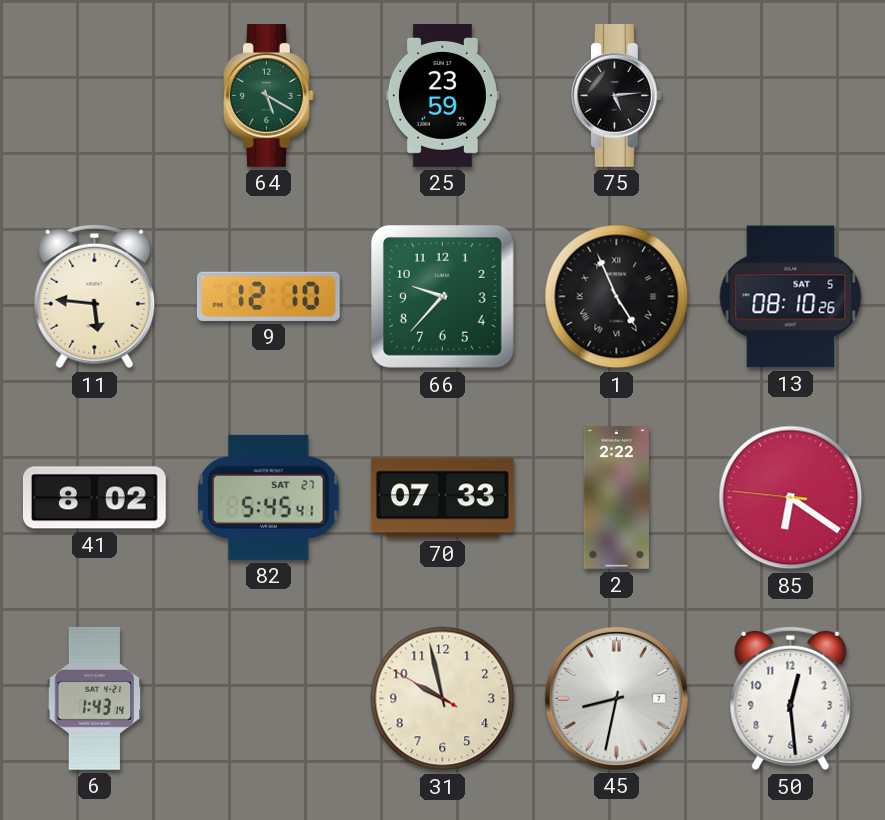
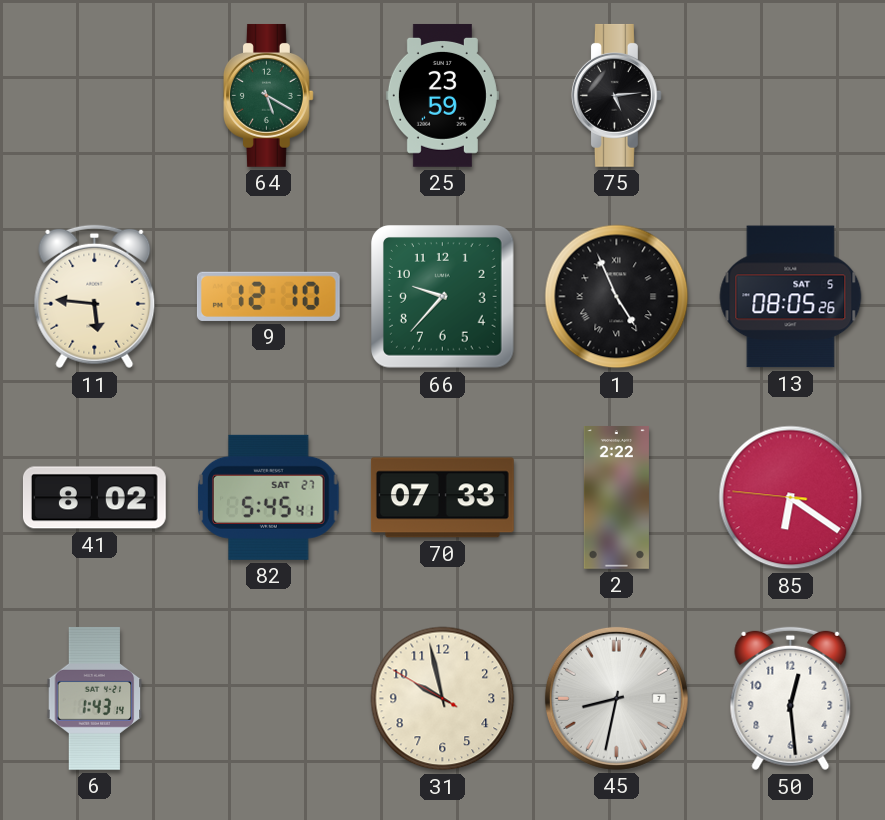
13: 08:10 -> 08:05
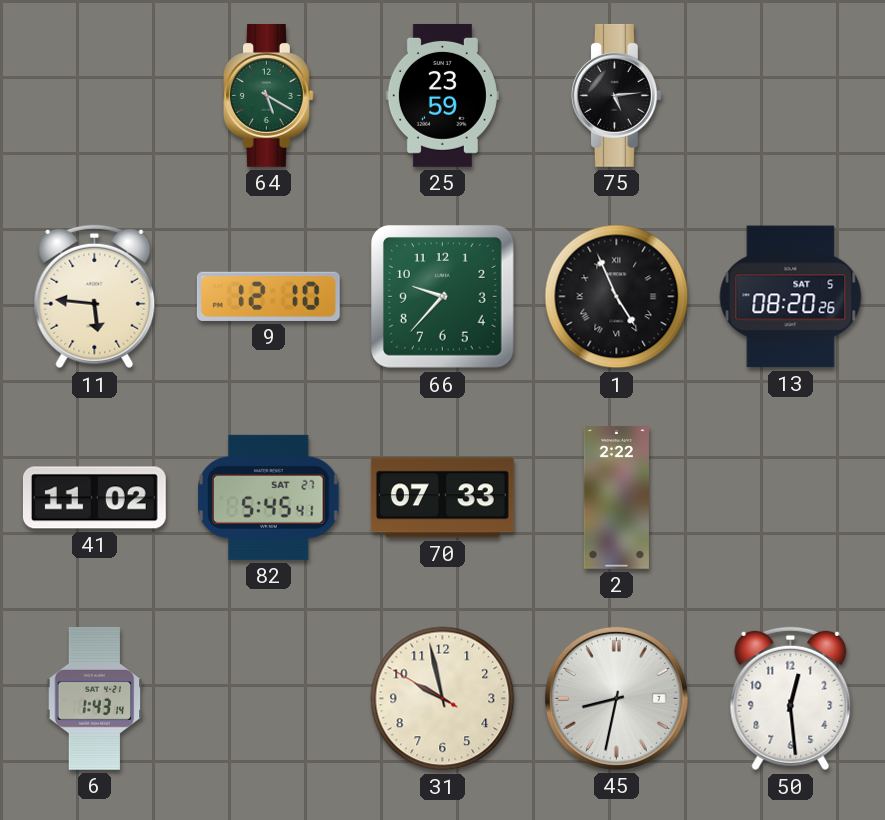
13: 08:05 -> 08:20
41: 8:02 -> 11:02
85: 6:20 -> none
